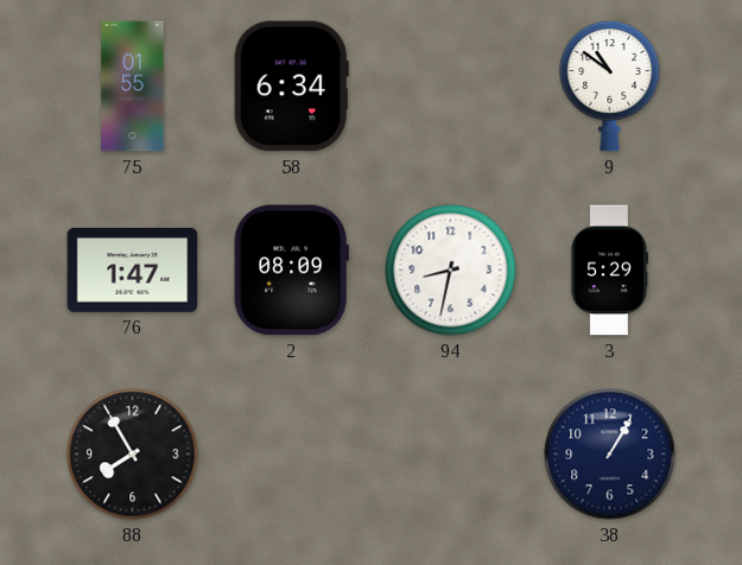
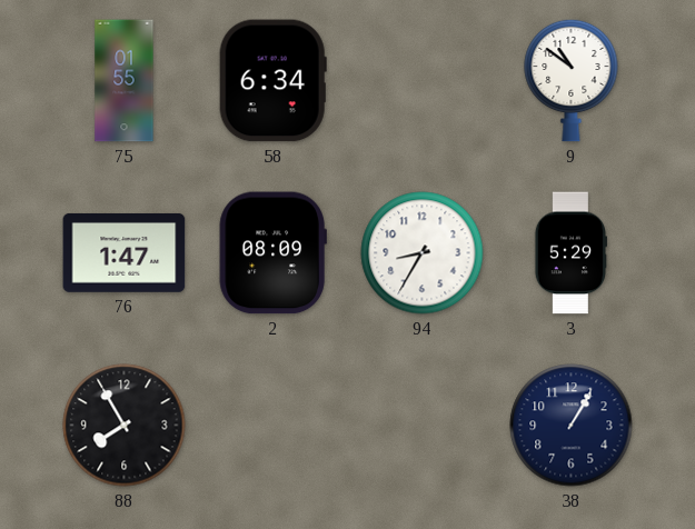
94: 8:32 -> 8:35
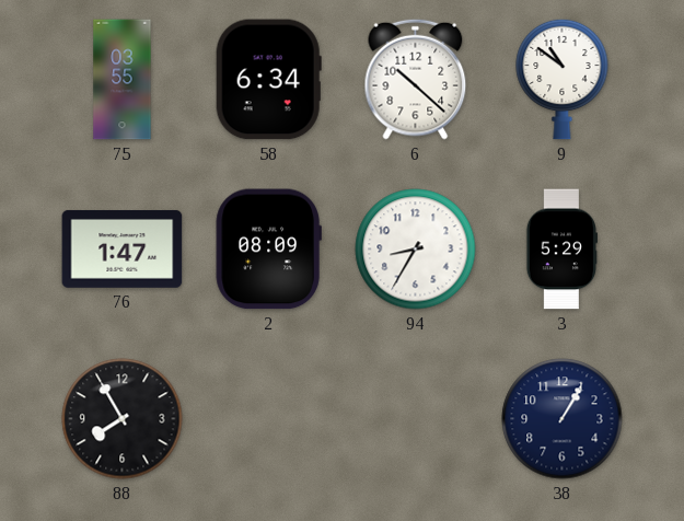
75: 01:55 -> 03:55
6: none -> 10:22
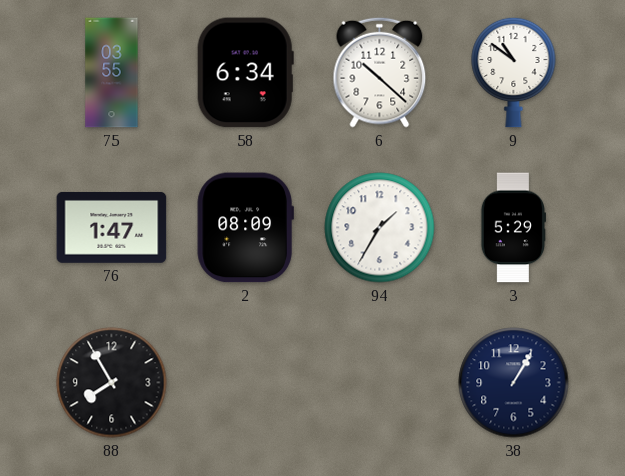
94: 8:35 -> 1:35
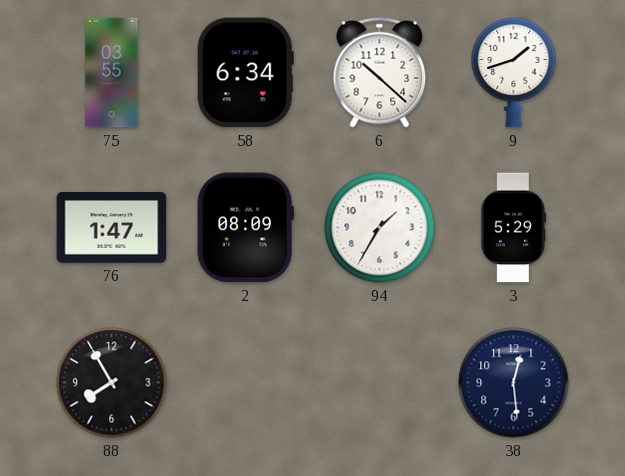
9: 10:51 -> 1:42
38: 1:05 -> 12:29
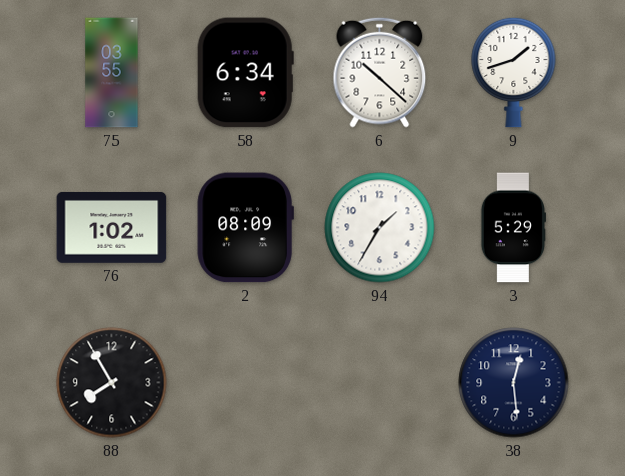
76: 1:47 -> 1:02
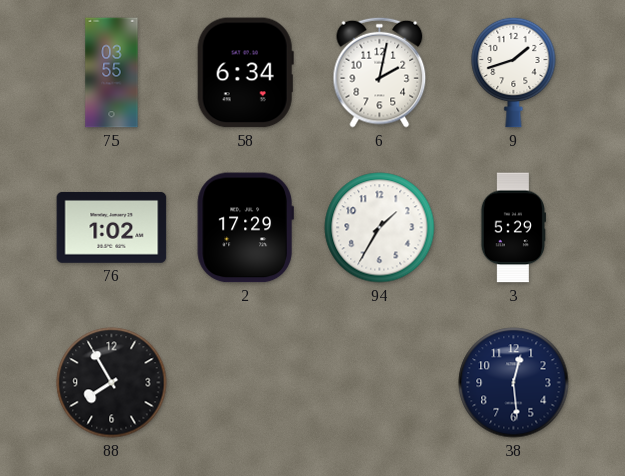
6: 10:22 -> 2:02
2: 08:09 -> 17:29
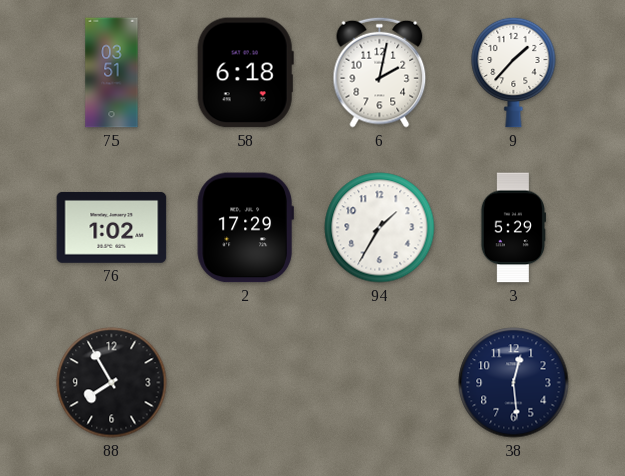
75: 03:55 -> 03:51
58: 6:34 -> 6:18
9: 1:42 -> 1:37
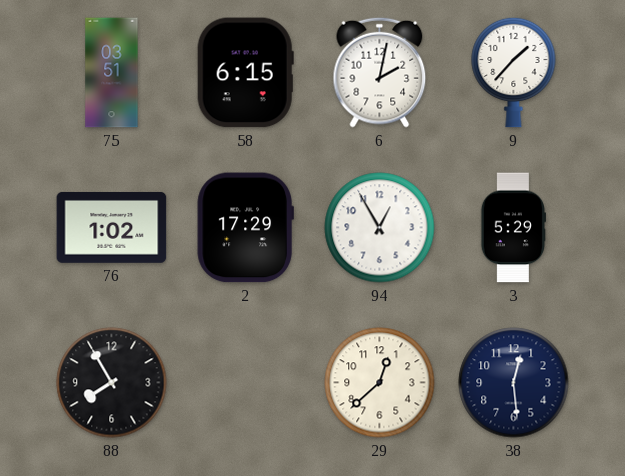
58: 6:18 -> 6:15
94: 1:35 -> 12:55
29: none -> 12:38
